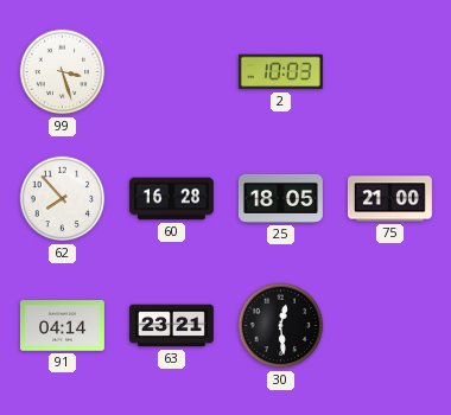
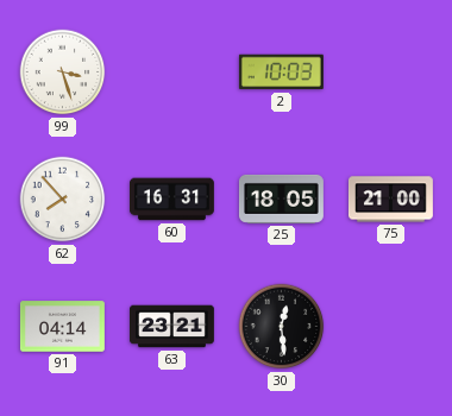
60: 16:28 -> 16:31
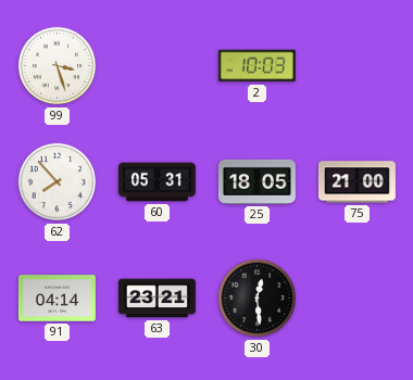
60: 16:31 -> 05:31
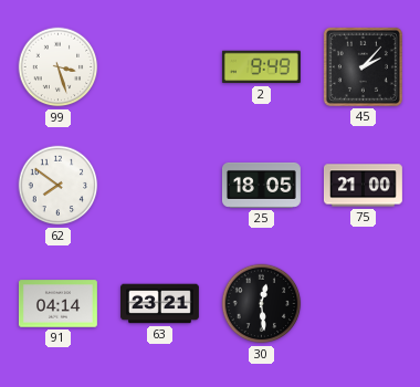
2: 10:03 -> 9:49
45: none -> 2:07
62: 7:53 -> 7:51
60: 05:31 -> none
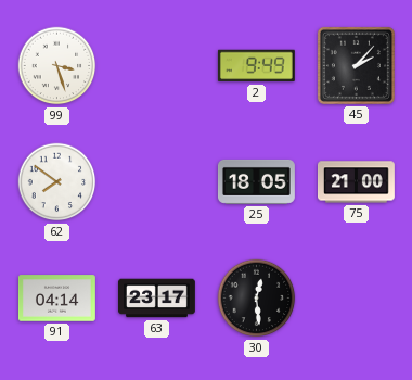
63: 23:21 -> 23:17
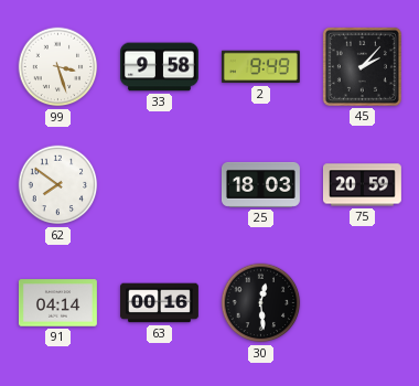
33: none -> 9:58
25: 18:05 -> 18:03
75: 21:00 -> 20:59
63: 23:17 -> 00:16
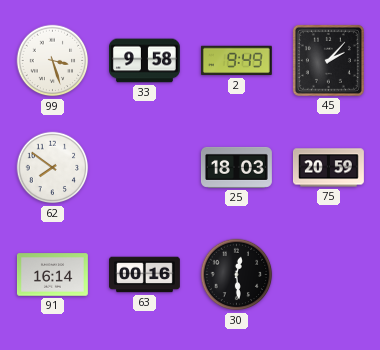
91: 04:14 -> 16:14
